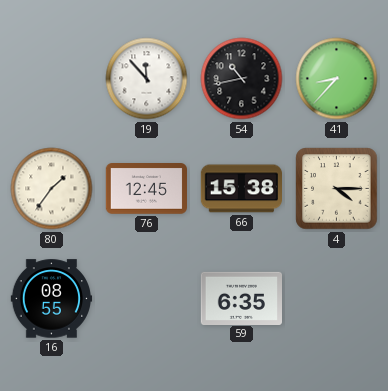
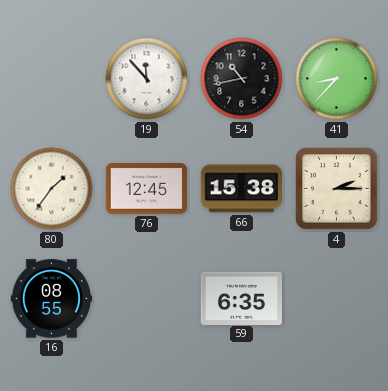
4: 4:15 -> 2:15
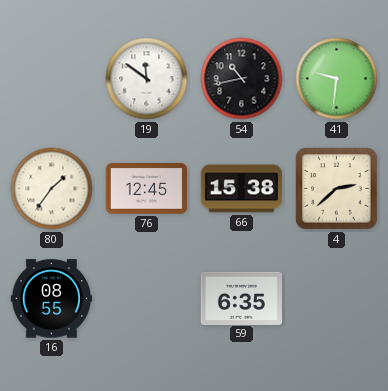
19: 11:53 -> 11:51
41: 8:37 -> 9:31
4: 2:15 -> 2:38
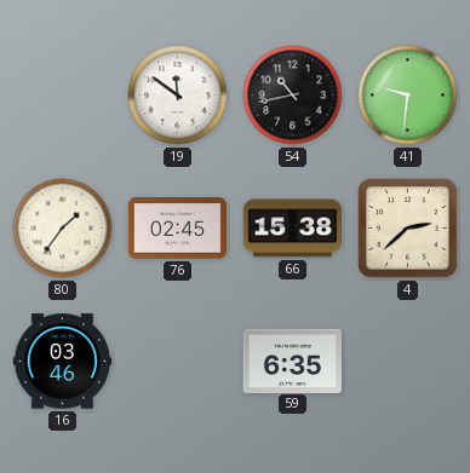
76: 12:45 -> 02:45
16: 08:55 -> 03:46
